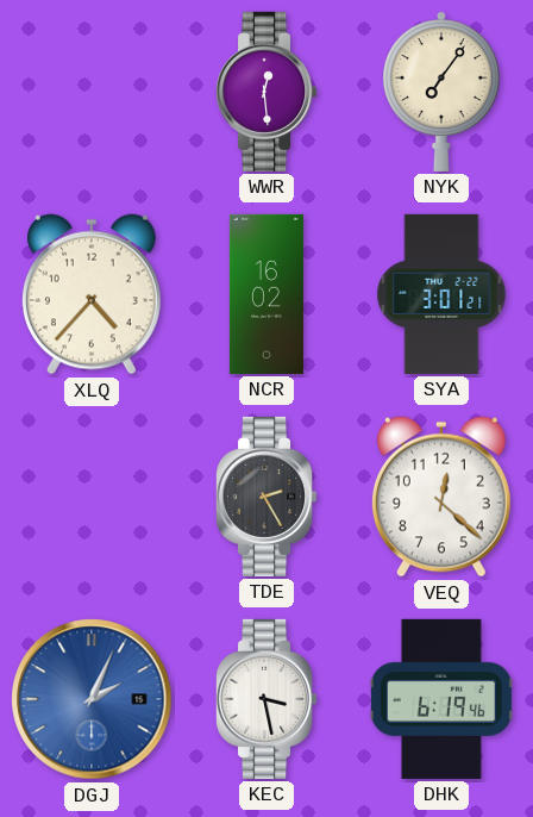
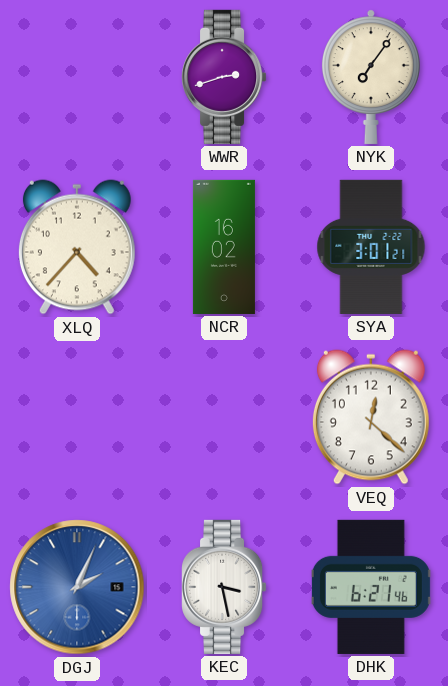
WWR: 12:29 -> 2:42
TDE: 2:25 -> none
DHK: 6:19 -> 6:21
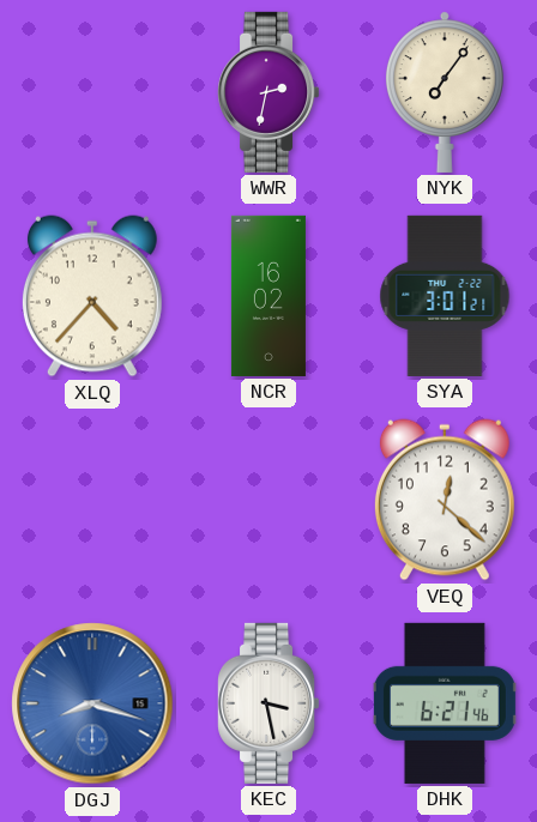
WWR: 2:42 -> 2:32
DGJ: 2:04 -> 8:18
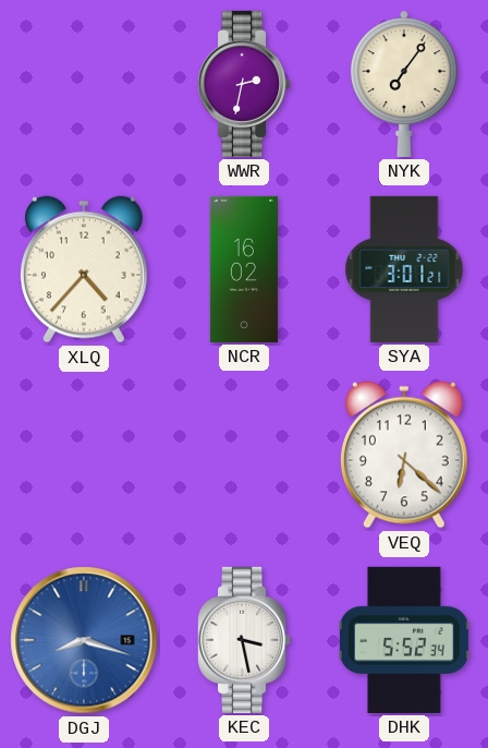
VEQ: 12:22 -> 6:22
DHK: 6:21 -> 5:52
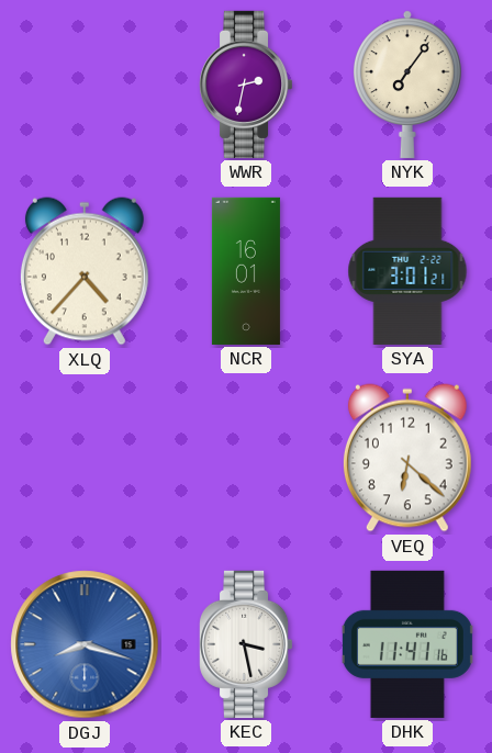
NCR: 16:02 -> 16:01
DHK: 5:52 -> 11:41
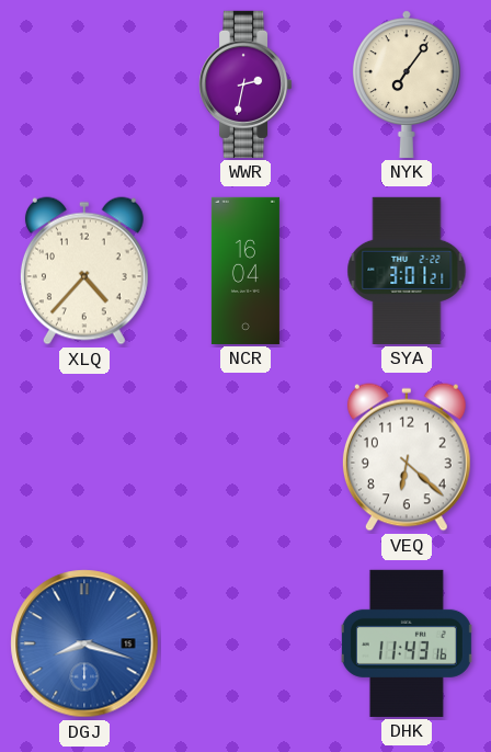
NCR: 16:01 -> 16:04
KEC: 3:28 -> none
DHK: 11:41 -> 11:43
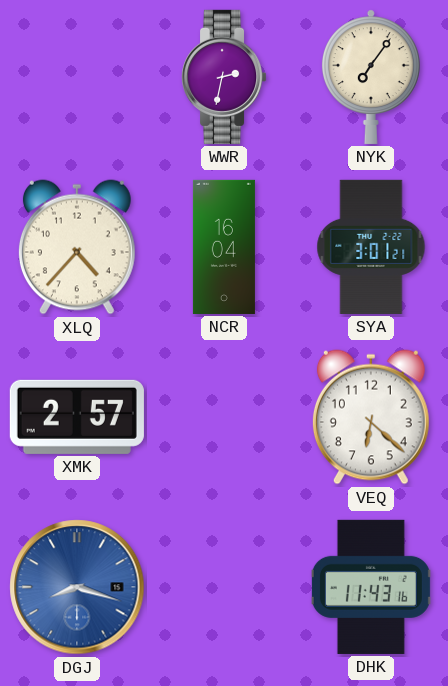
XMK: none -> 2:57
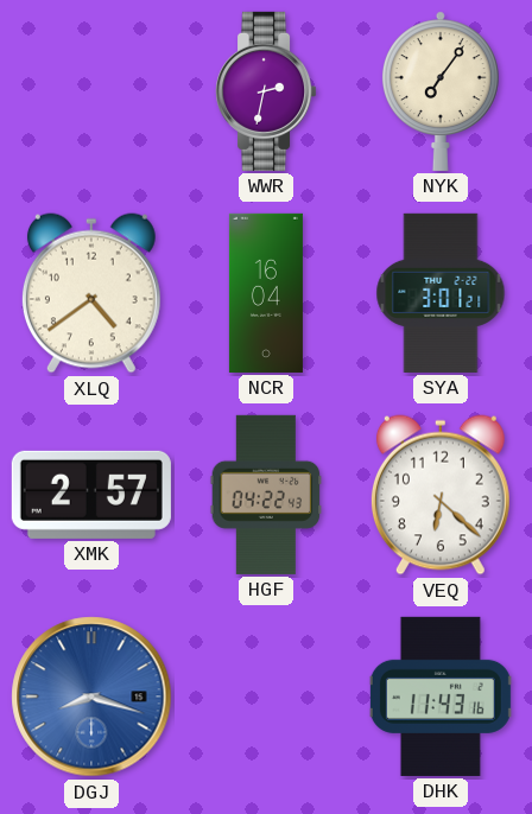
XLQ: 4:37 -> 4:39
HGF: none -> 04:22
